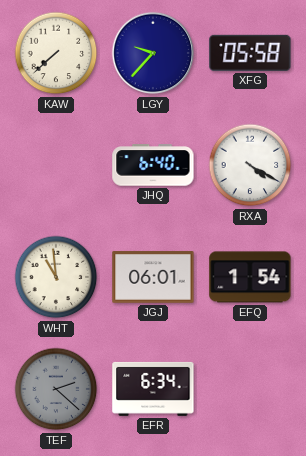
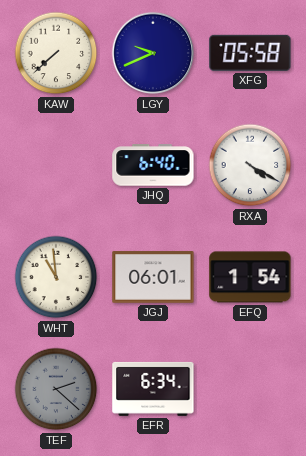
LGY: 9:37 -> 9:41
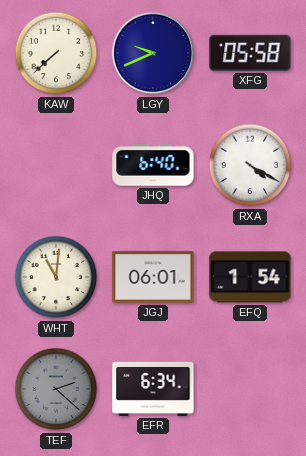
WHT: 10:59 -> 11:01
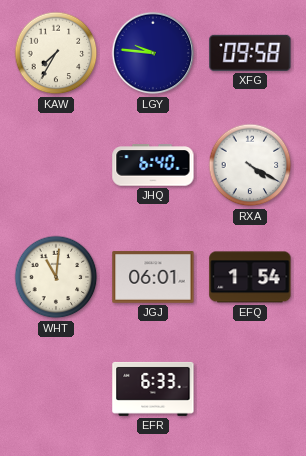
KAW: 7:38 -> 7:35
LGY: 9:41 -> 9:46
XFG: 05:58 -> 09:58
TEF: 2:22 -> none
EFR: 6:34 -> 6:33
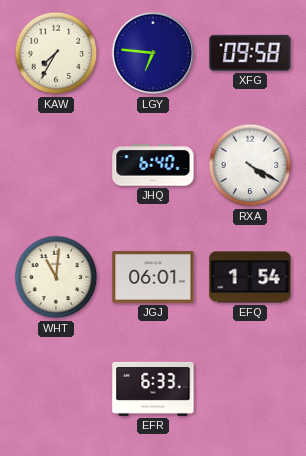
LGY: 9:46 -> 6:46
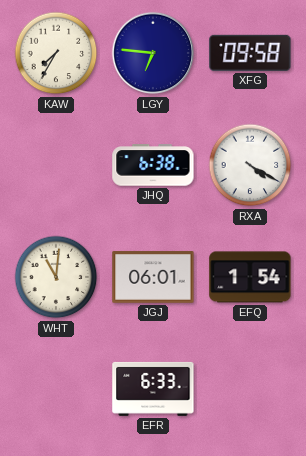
JHQ: 6:40 -> 6:38
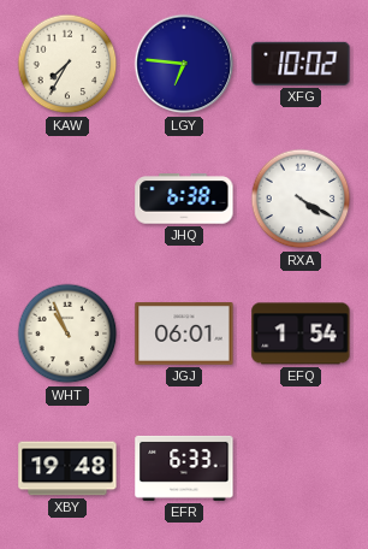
XFG: 09:58 -> 10:02
WHT: 11:01 -> 10:56
XBY: none -> 19:48
